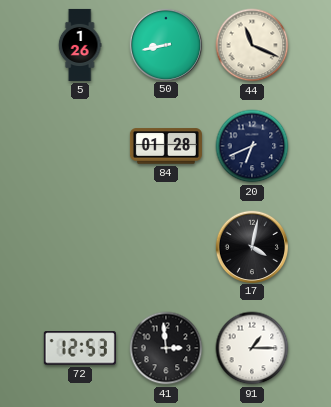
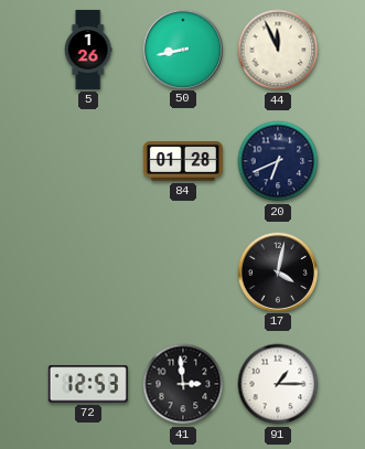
44: 11:19 -> 11:56
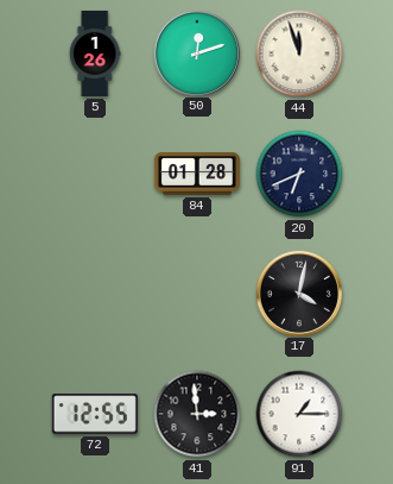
50: 8:43 -> 12:12
44: 11:56 -> 11:57
72: 12:53 -> 12:55
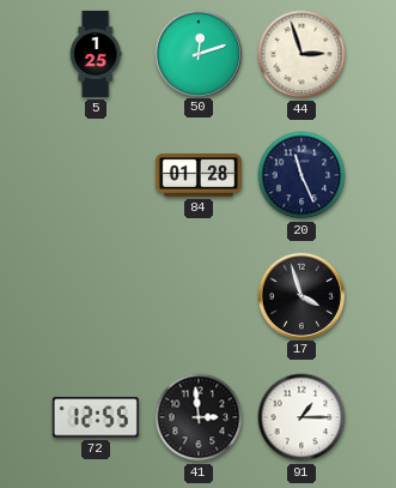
5: 1:26 -> 1:25
44: 11:57 -> 2:57
20: 6:41 -> 11:26
17: 4:02 -> 3:57
